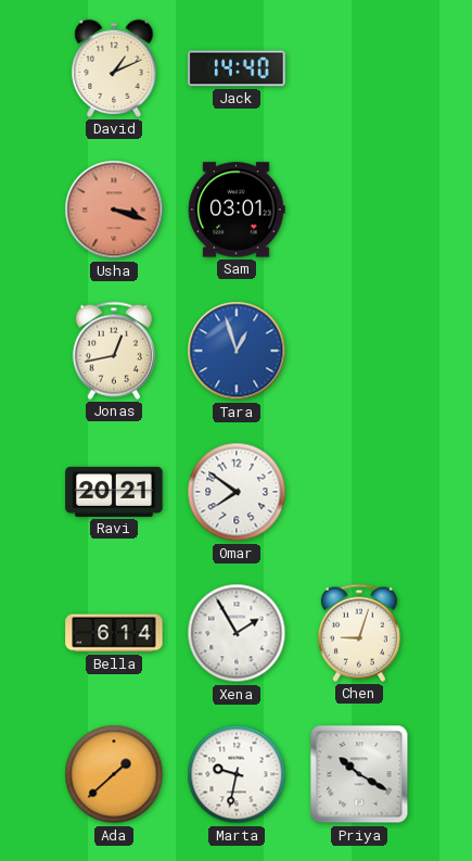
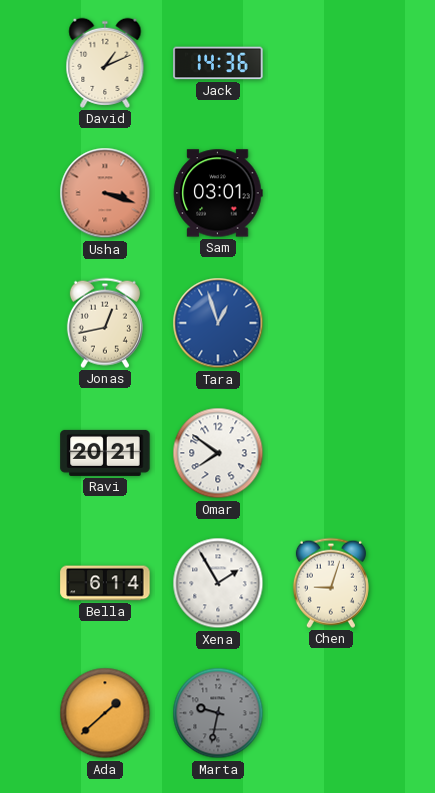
Jack: 14:40 -> 14:36
Marta dial: white -> grey
Priya: 10:20 -> none
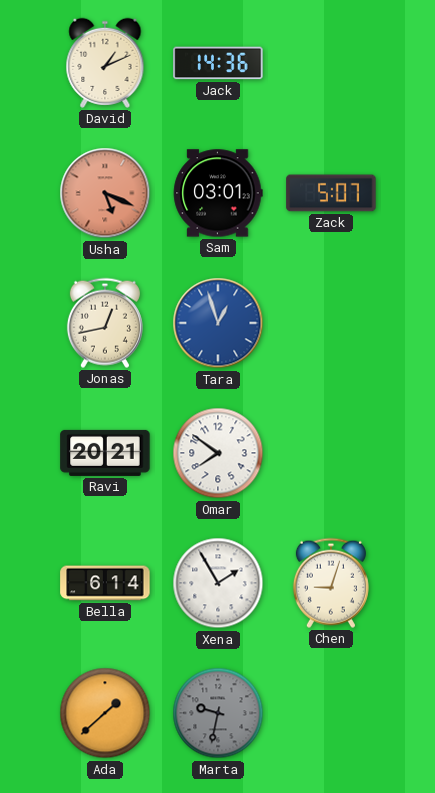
Usha: 3:18 -> 5:19
Zack: none -> 5:07
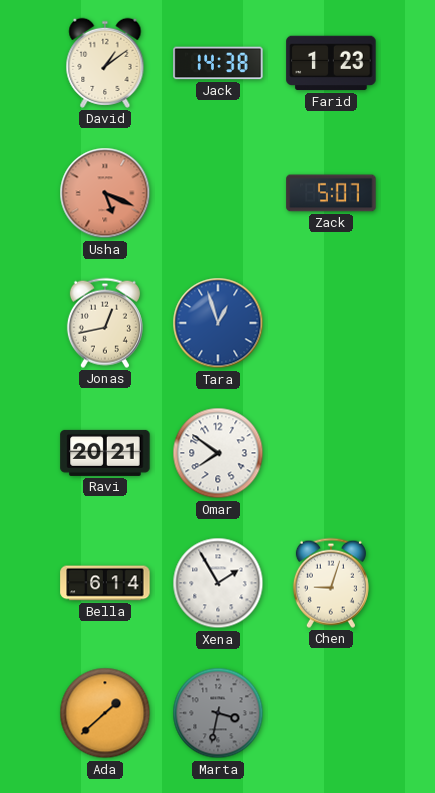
David: 1:11 -> 1:09
Jack: 14:36 -> 14:38
Farid: none -> 1:23
Sam: 03:01 -> none
Marta: 9:32 -> 3:32
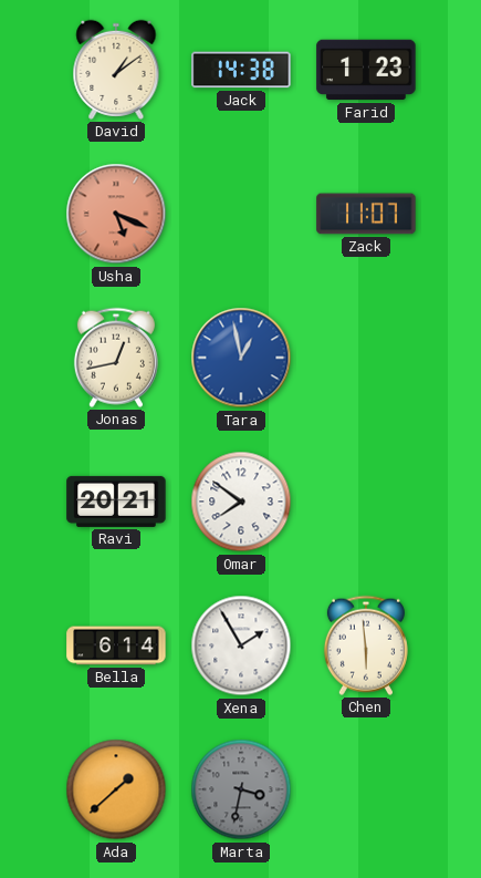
Zack: 5:07 -> 11:07
Tara: 12:57 -> 12:58
Chen: 9:03 -> 5:59
